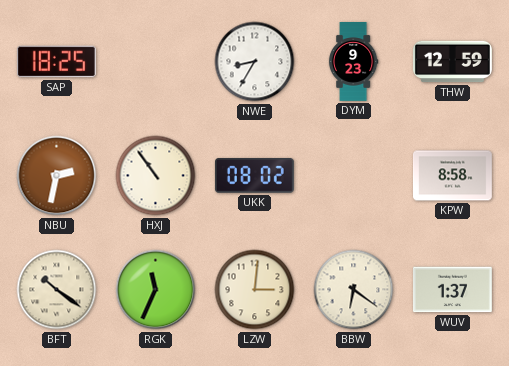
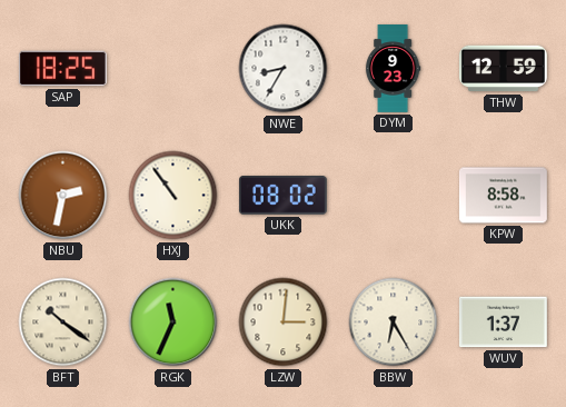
BBW: 6:21 -> 6:25
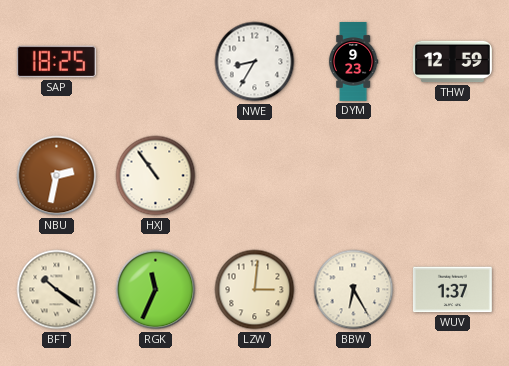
UKK: 08:02 -> none
KPW: 8:58 -> none
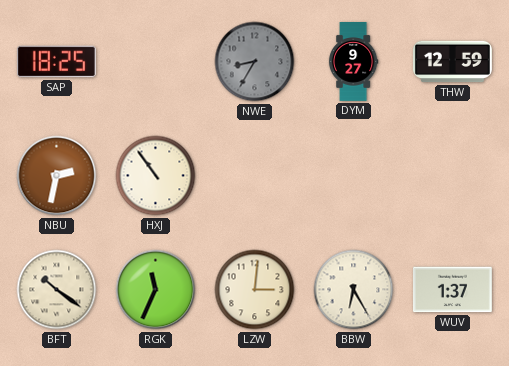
NWE dial: white -> grey
DYM: 9:23 -> 9:27
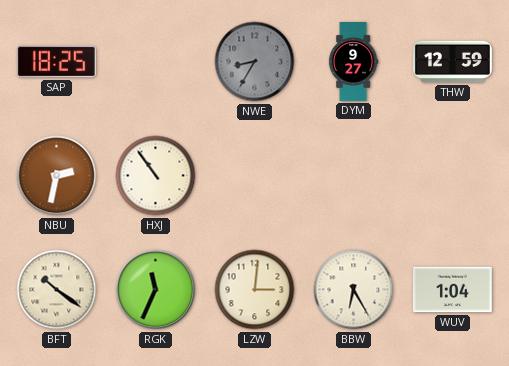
WUV: 1:37 -> 1:04
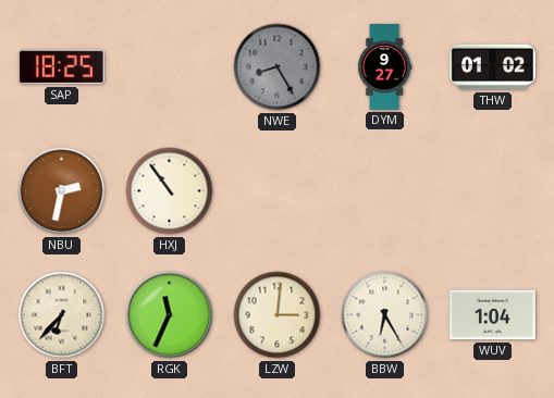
NWE: 8:35 -> 8:25
THW: 12:59 -> 01:02
BFT: 10:21 -> 6:37
